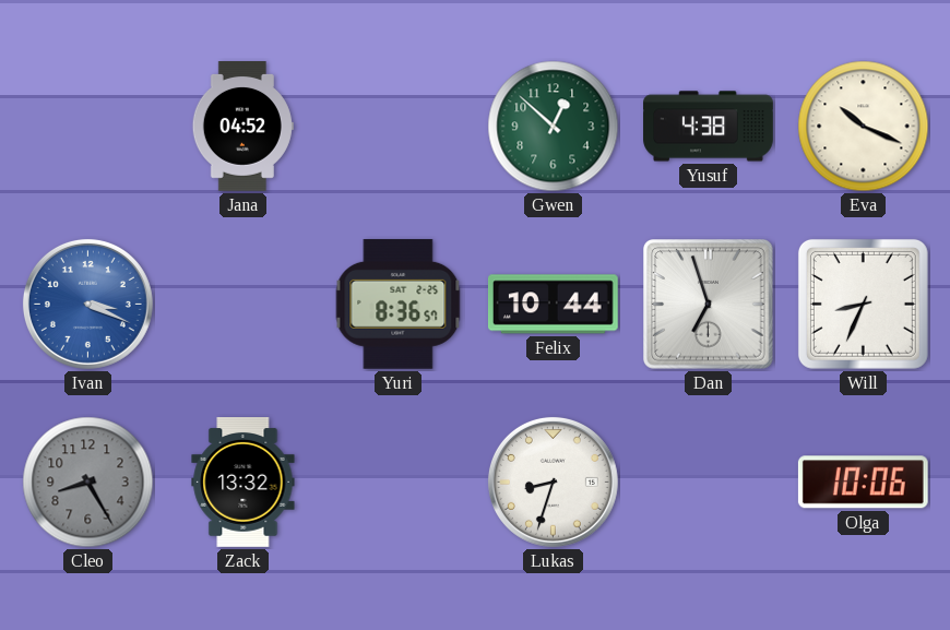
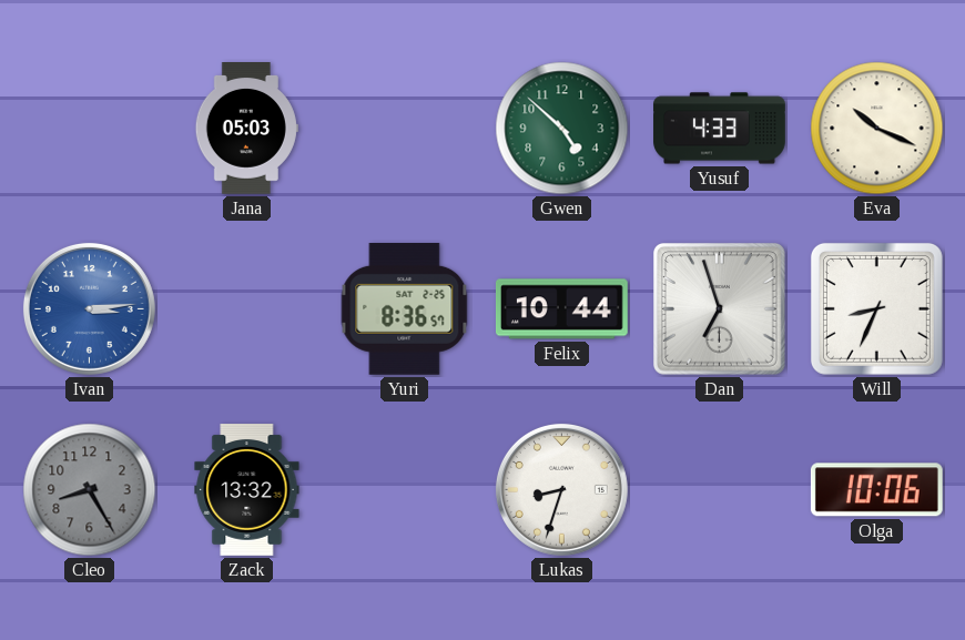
Jana: 04:52 -> 05:03
Gwen: 12:52 -> 4:52
Yusuf: 4:38 -> 4:33
Ivan: 3:19 -> 3:14
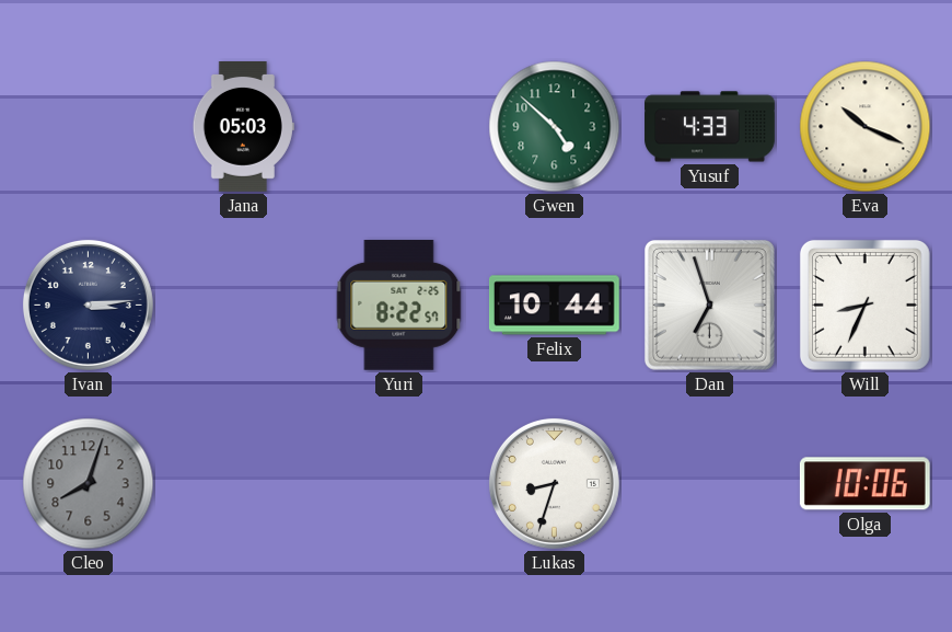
Ivan dial: blue -> navy
Yuri: 8:36 -> 8:22
Cleo: 8:25 -> 8:03
Zack: 13:32 -> none
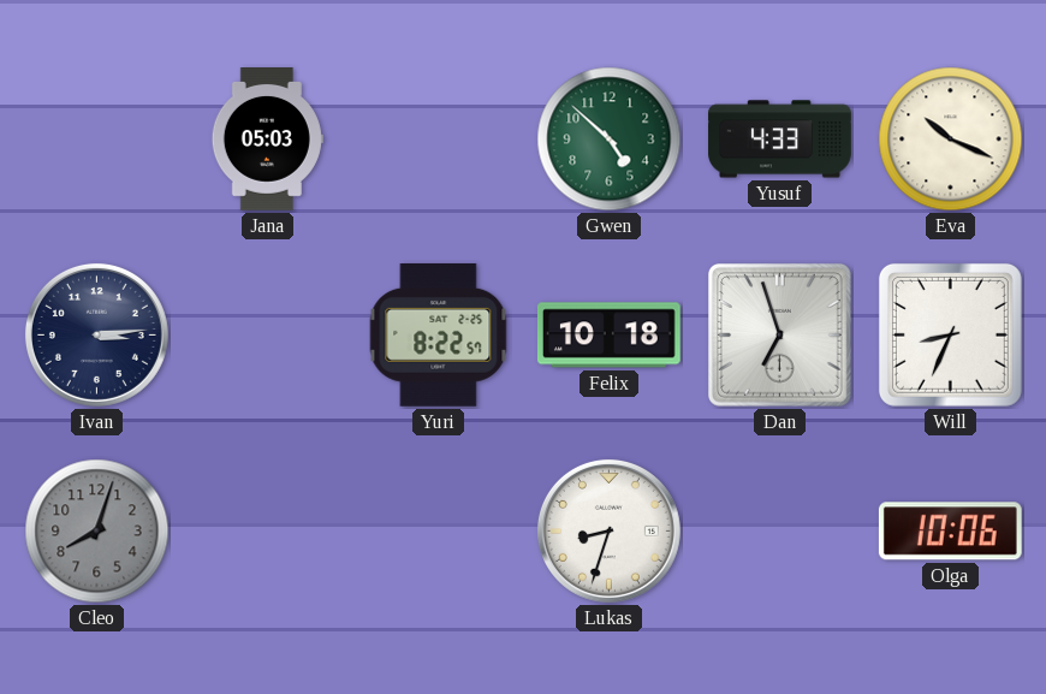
Felix: 10:44 -> 10:18
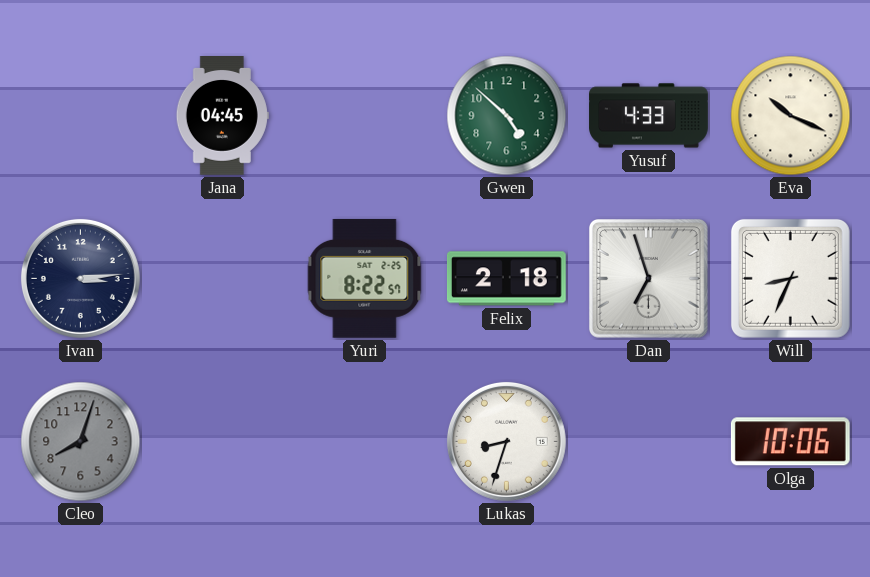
Jana: 05:03 -> 04:45
Felix: 10:18 -> 2:18
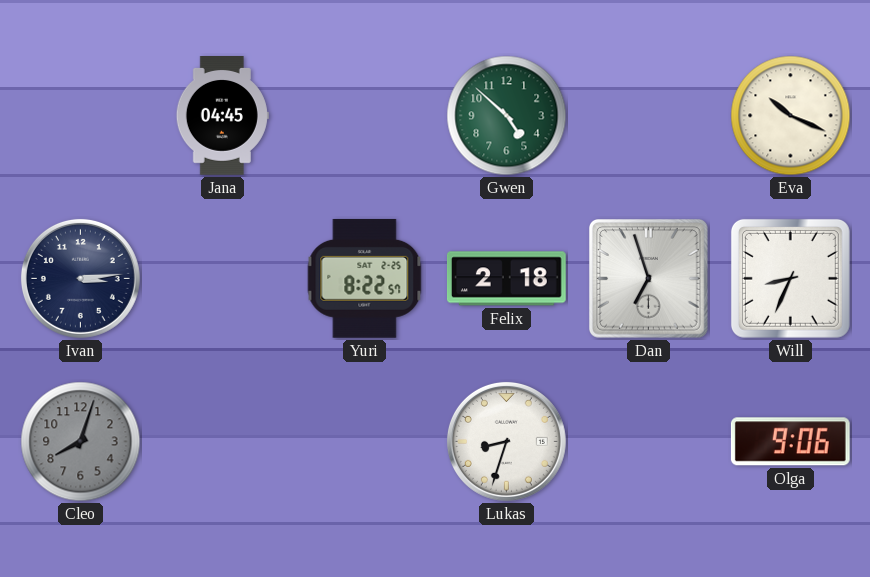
Yusuf: 4:33 -> none
Olga: 10:06 -> 9:06
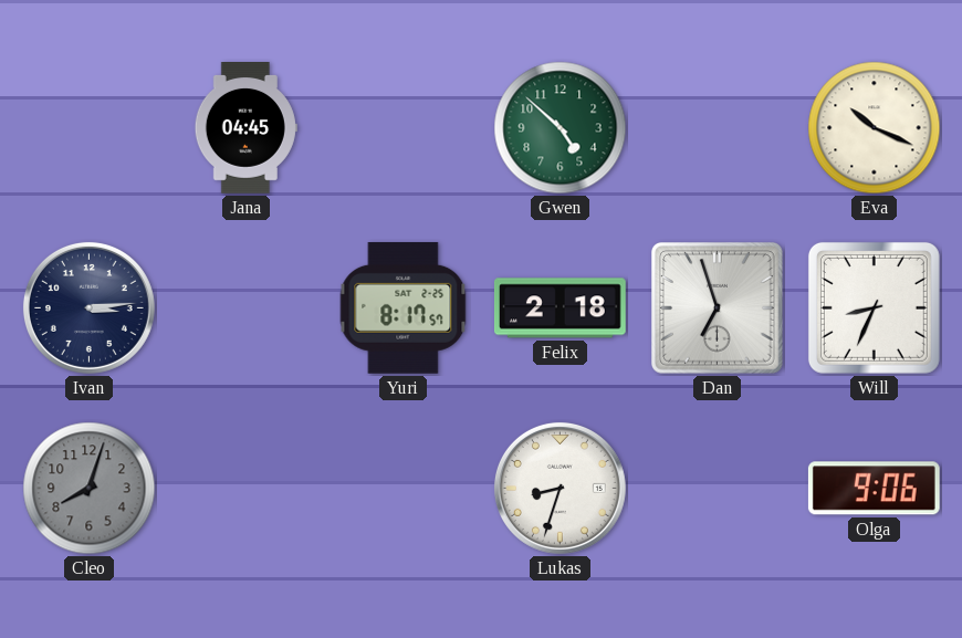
Yuri: 8:22 -> 8:17
